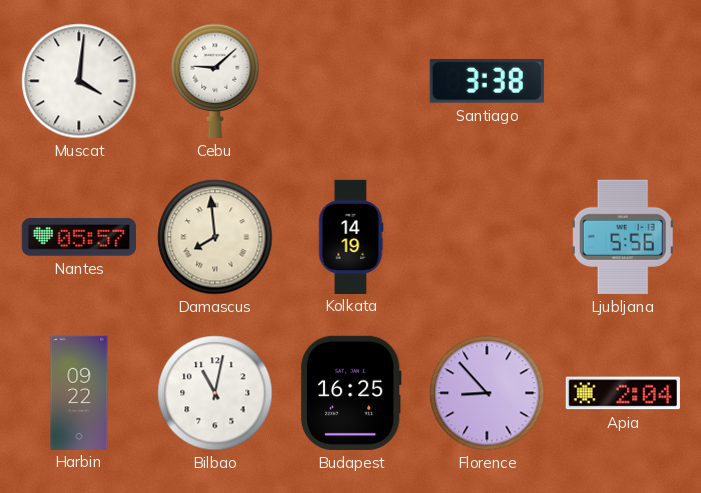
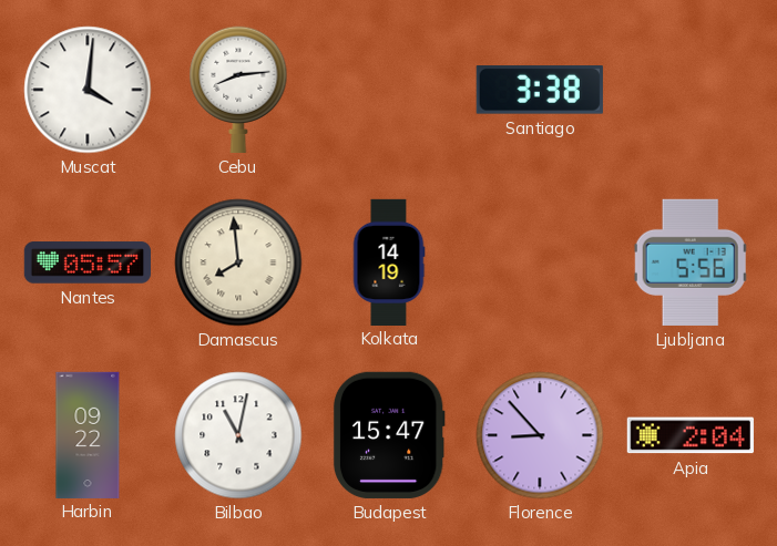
Cebu: 9:08 -> 8:14
Budapest: 16:25 -> 15:47
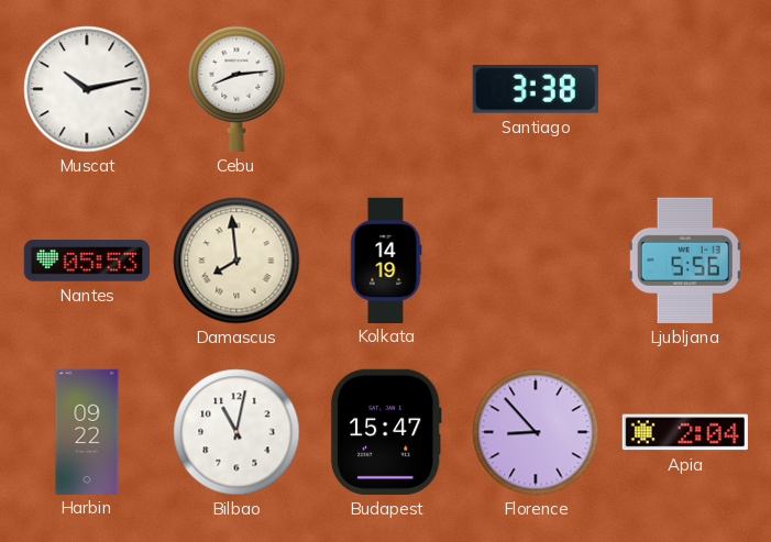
Muscat: 4:01 -> 10:13
Nantes: 05:57 -> 05:53
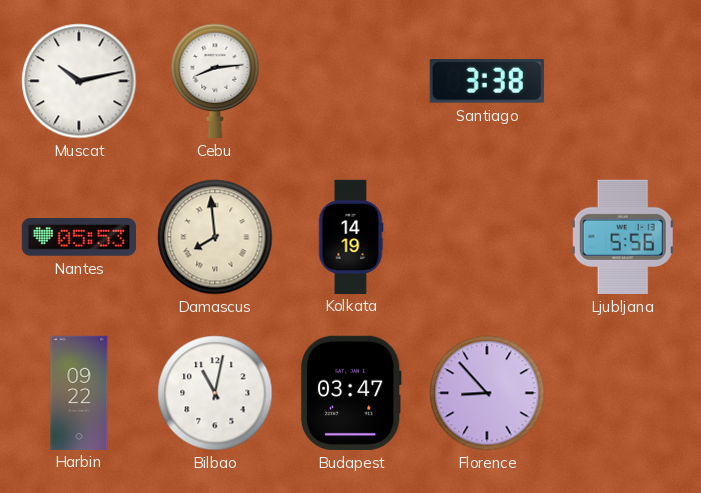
Budapest: 15:47 -> 03:47
Apia: 2:04 -> none
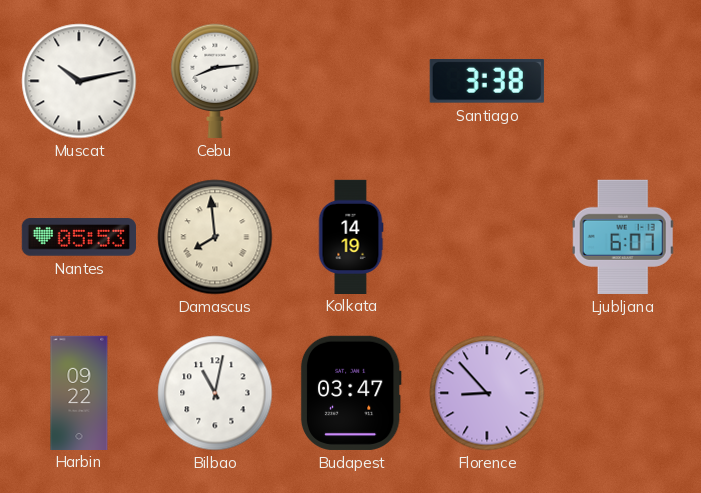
Ljubljana: 5:56 -> 6:07
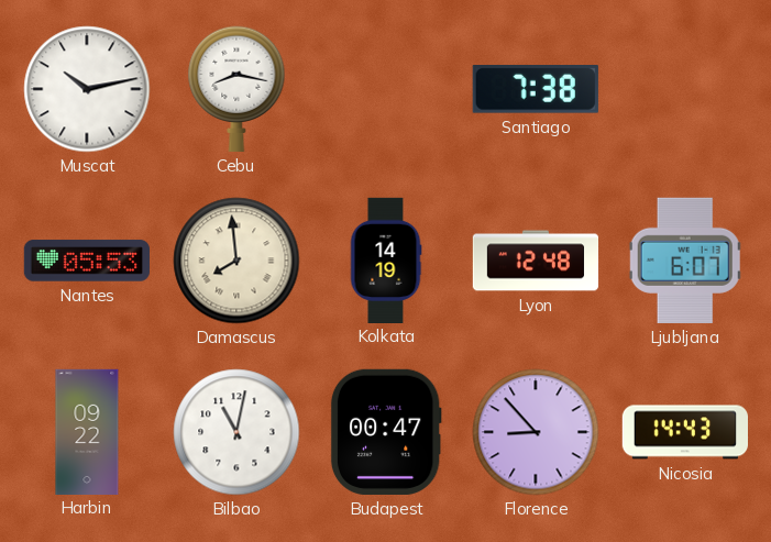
Cebu: 8:14 -> 8:17
Santiago: 3:38 -> 7:38
Lyon: none -> 12:48
Budapest: 03:47 -> 00:47
Nicosia: none -> 14:43
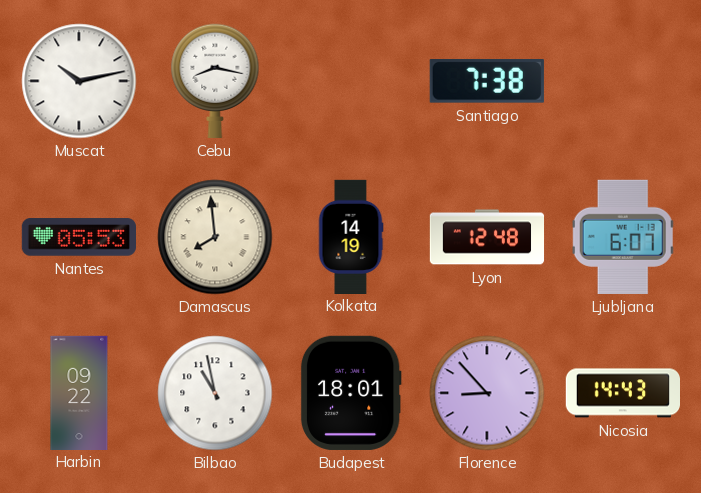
Bilbao: 11:02 -> 10:58
Budapest: 00:47 -> 18:01
